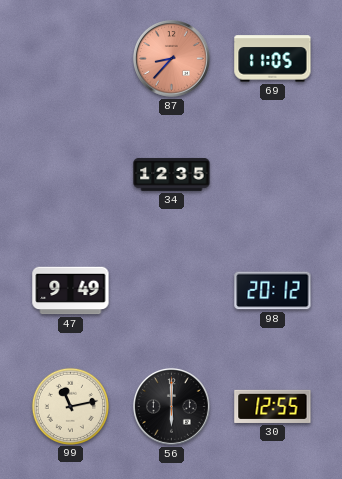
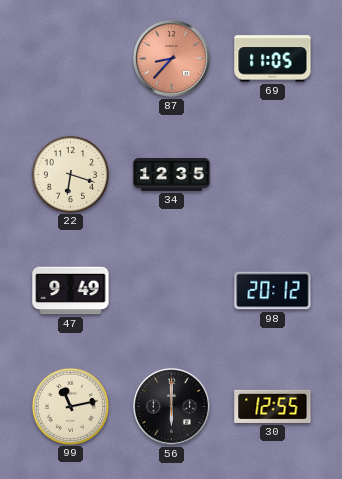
22: none -> 6:18
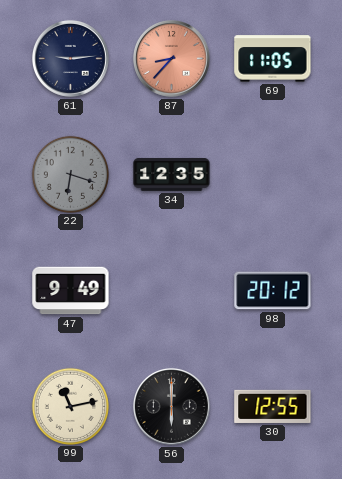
61: none -> 9:14
22 dial: cream -> grey
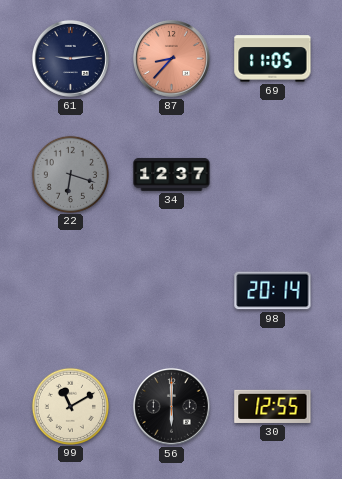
34: 12:35 -> 12:37
47: 9:49 -> none
98: 20:12 -> 20:14
99: 11:13 -> 11:10
